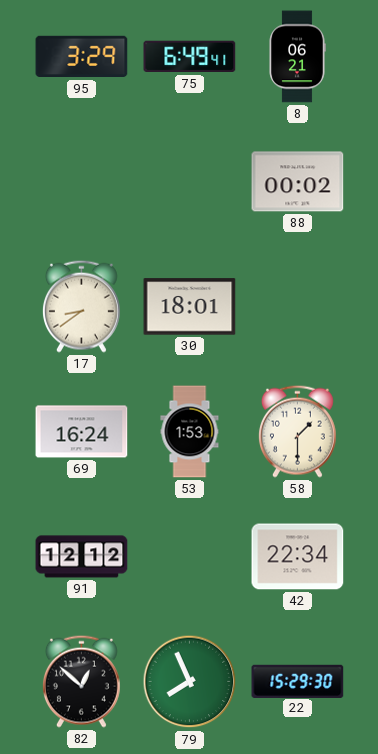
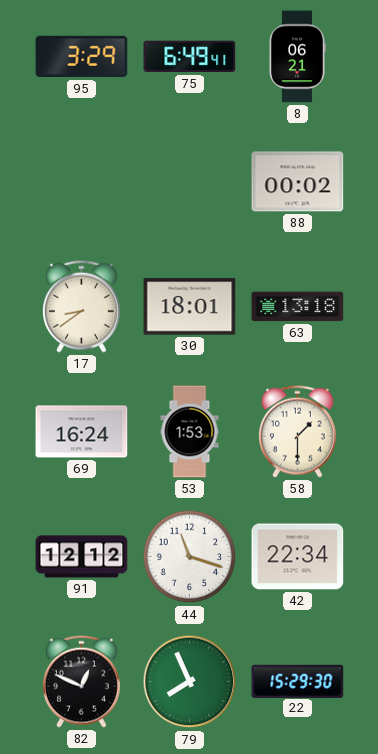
63: none -> 13:18
44: none -> 11:18
82: 12:52 -> 12:49
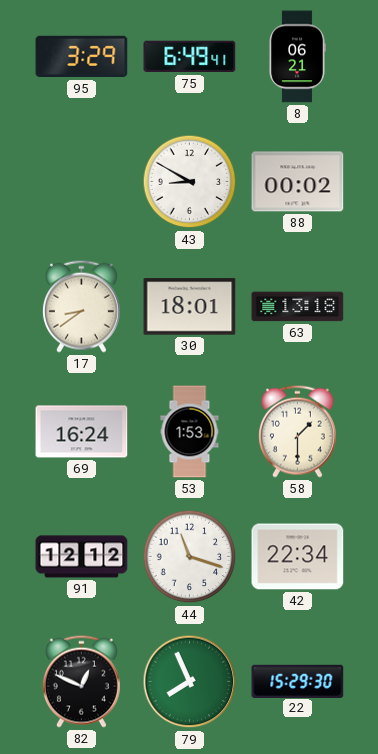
43: none -> 8:50
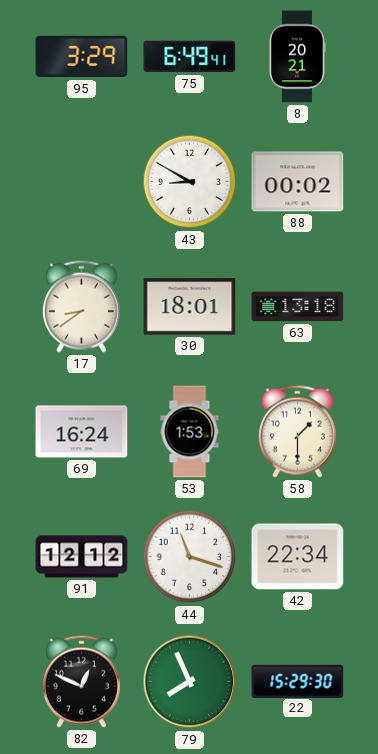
8: 06:21 -> 20:21
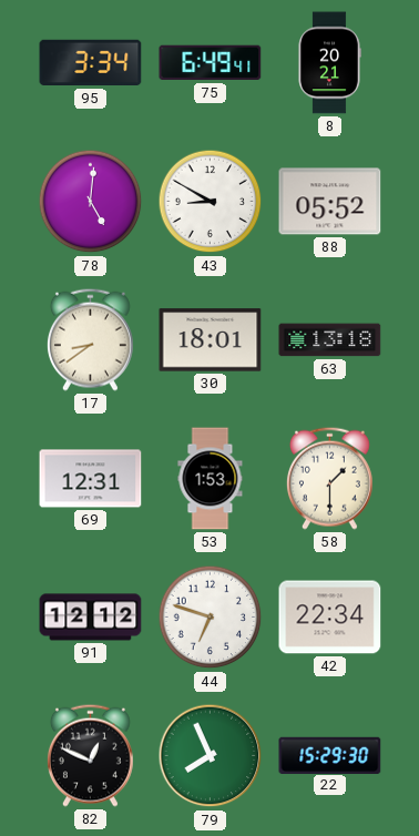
95: 3:29 -> 3:34
78: none -> 5:01
88: 00:02 -> 05:52
69: 16:24 -> 12:31
44: 11:18 -> 6:48
